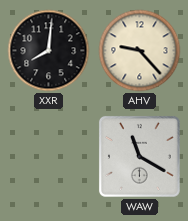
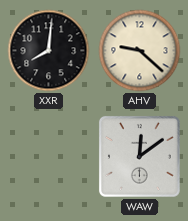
AHV: 9:23 -> 9:22
WAW: 11:20 -> 12:09
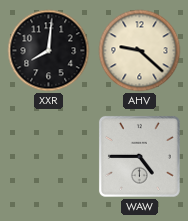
WAW: 12:09 -> 4:45
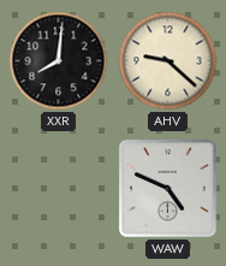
WAW: 4:45 -> 4:49
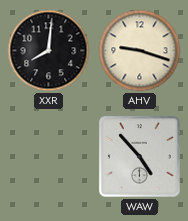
AHV: 9:22 -> 9:18
WAW: 4:49 -> 4:53
